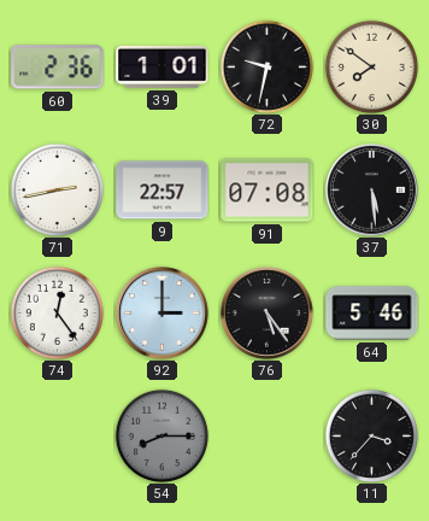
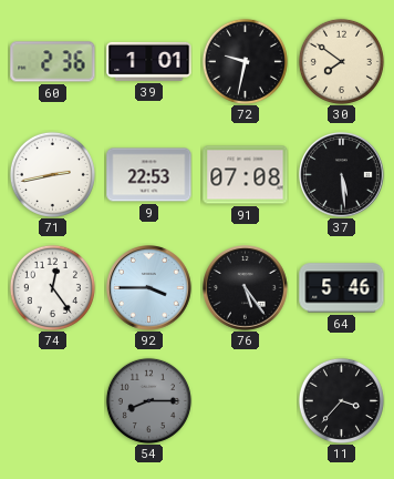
9: 22:57 -> 22:53
92: 3:00 -> 3:45
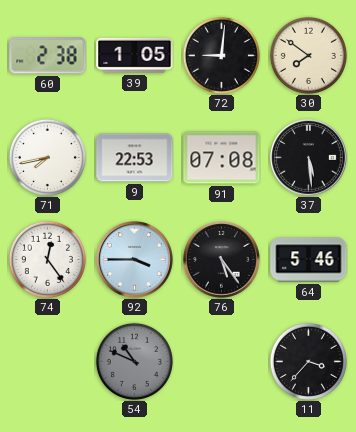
60: 2:36 -> 2:38
39: 1:01 -> 1:05
72: 9:32 -> 9:01
71: 2:43 -> 7:43
54: 8:15 -> 10:49
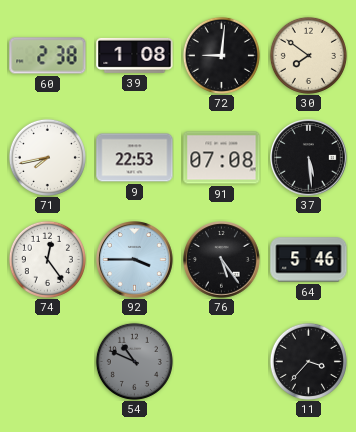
39: 1:05 -> 1:08
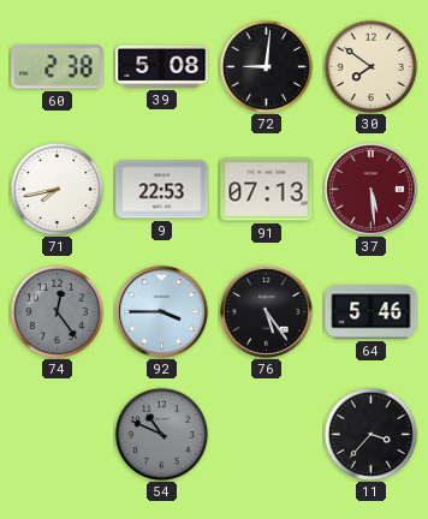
39: 1:08 -> 5:08
91: 07:08 -> 07:13
37 dial: black -> burgundy
74 dial: white -> grey
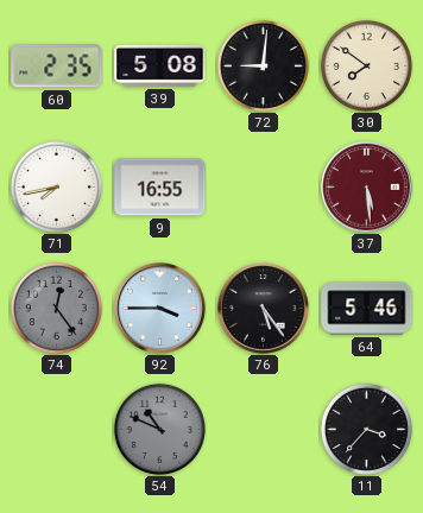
60: 2:38 -> 2:35
9: 22:53 -> 16:55
91: 07:13 -> none
